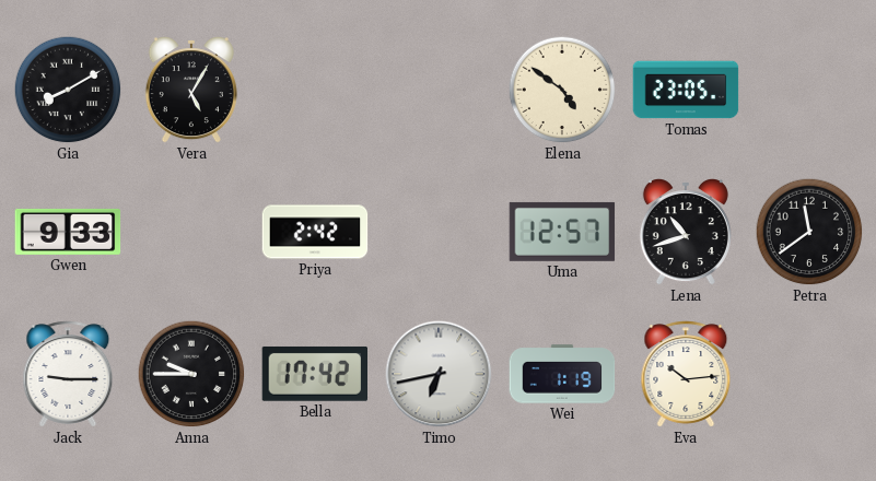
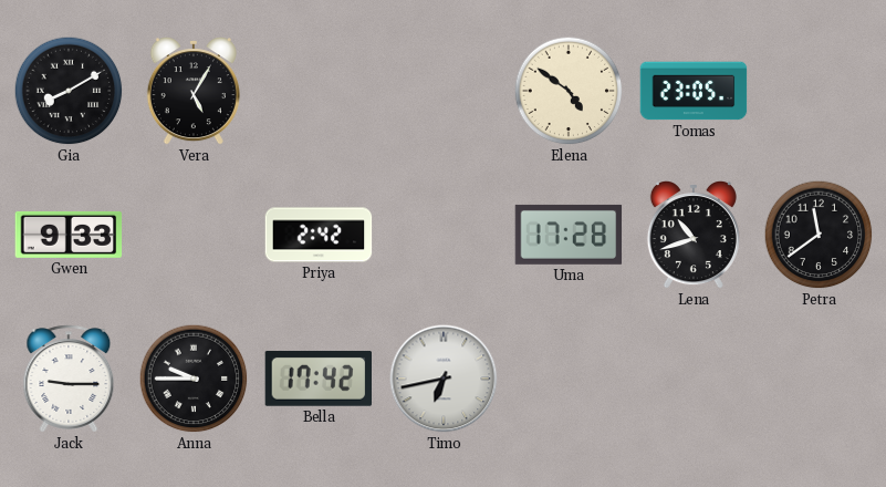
Uma: 12:57 -> 17:28
Wei: 1:19 -> none
Eva: 10:14 -> none
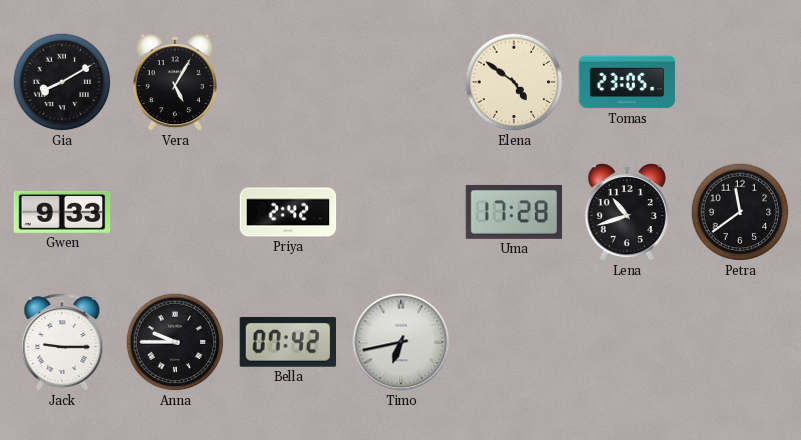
Bella: 17:42 -> 07:42
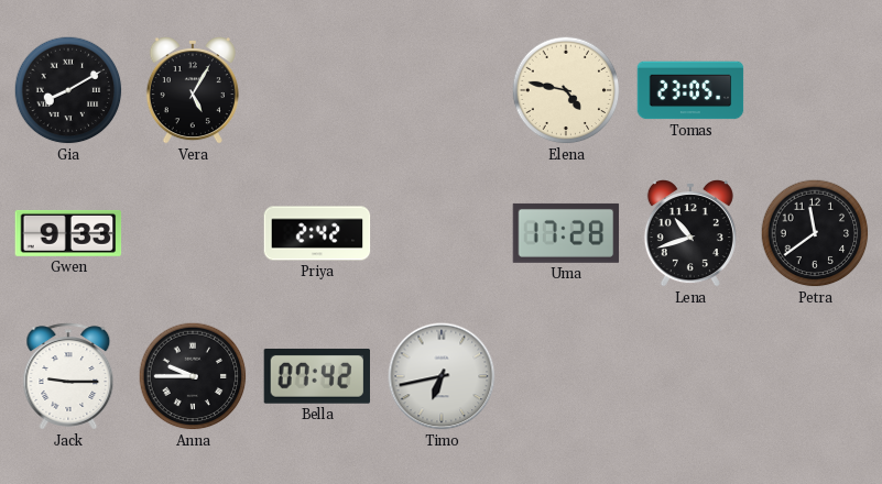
Elena: 4:51 -> 4:47
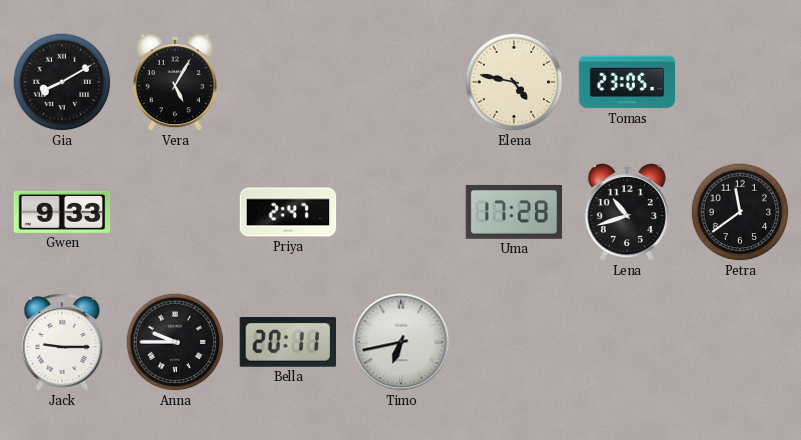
Priya: 2:42 -> 2:47
Bella: 07:42 -> 20:11
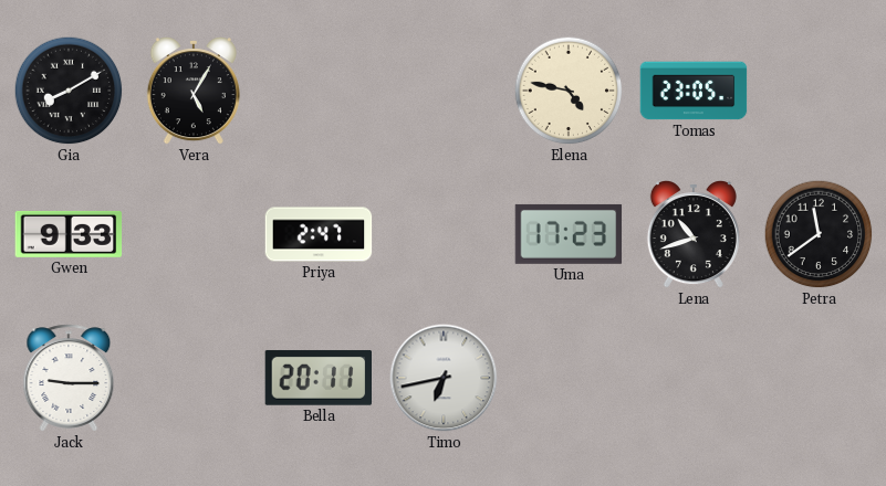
Uma: 17:28 -> 17:23
Anna: 9:45 -> none
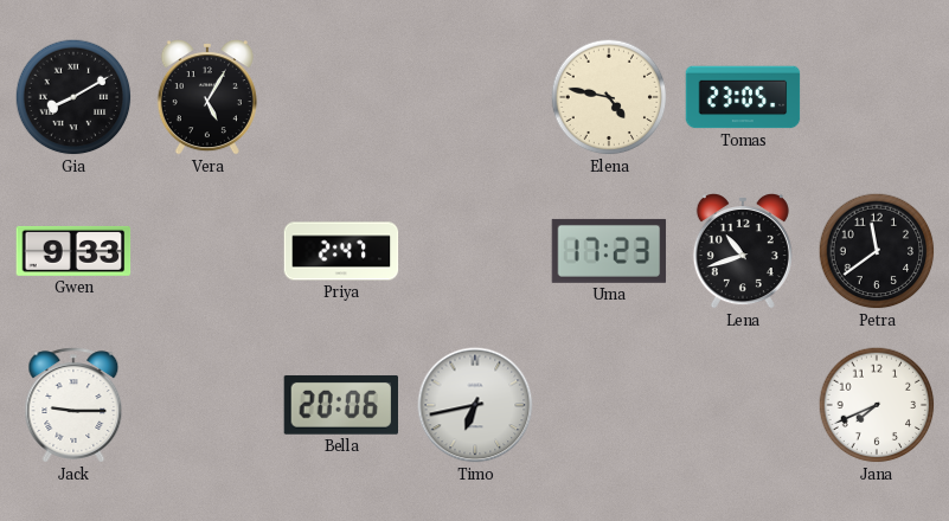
Bella: 20:11 -> 20:06
Jana: none -> 7:41
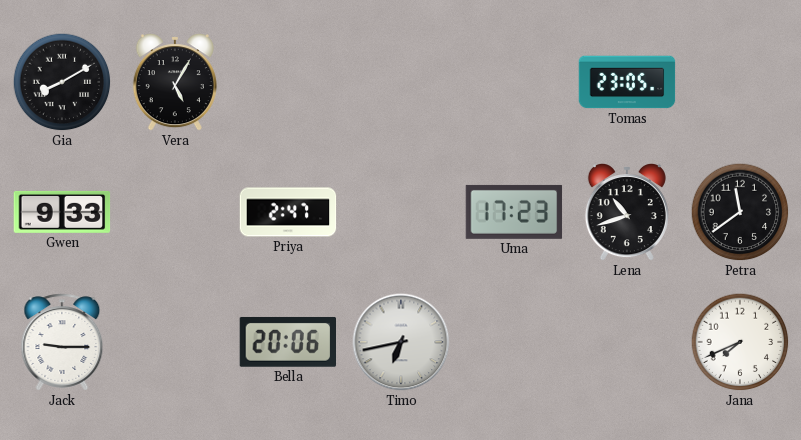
Elena: 4:47 -> none
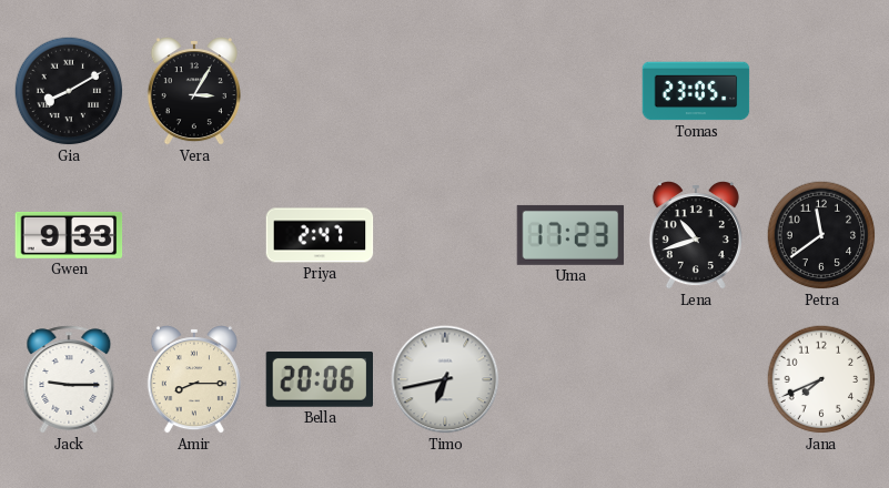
Vera: 5:05 -> 3:05
Amir: none -> 8:15
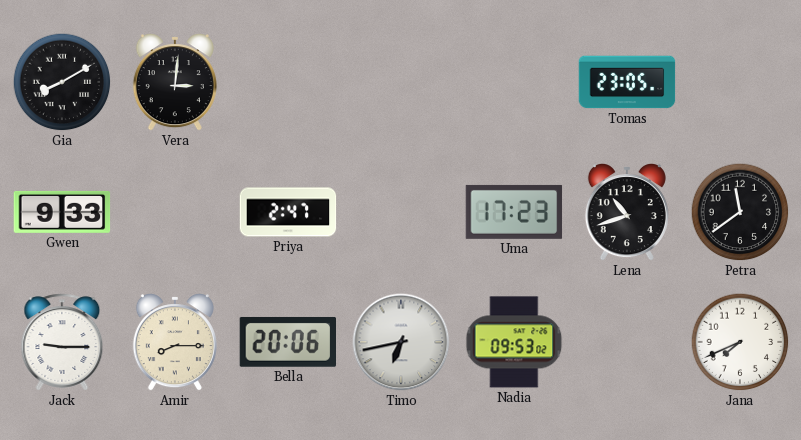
Vera: 3:05 -> 3:01
Nadia: none -> 09:53
